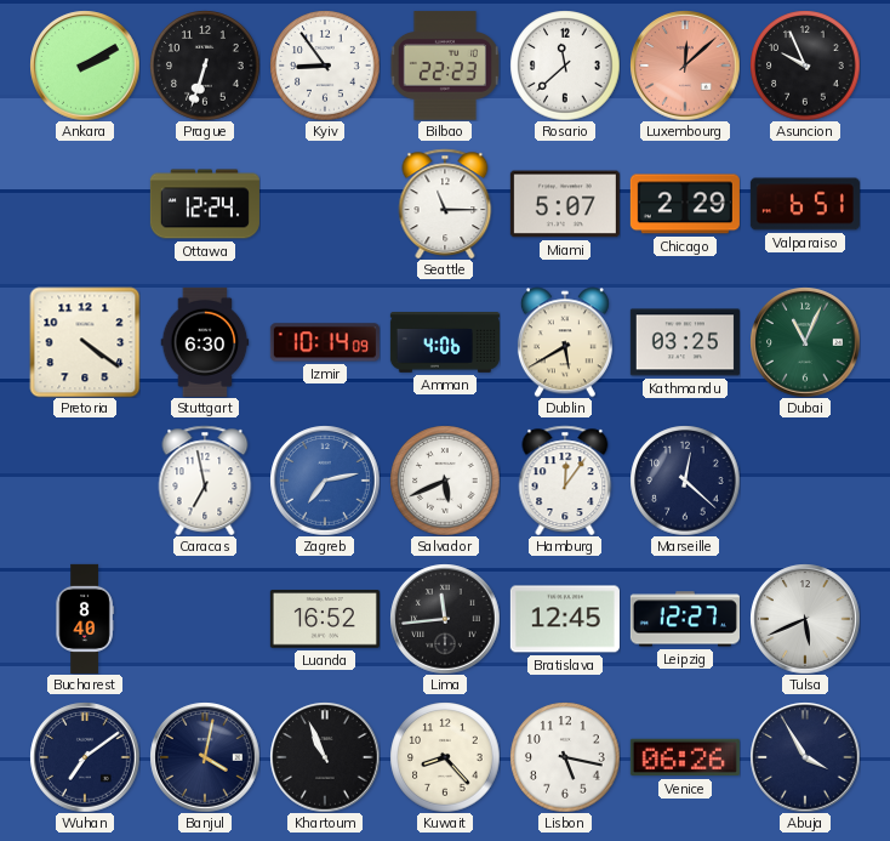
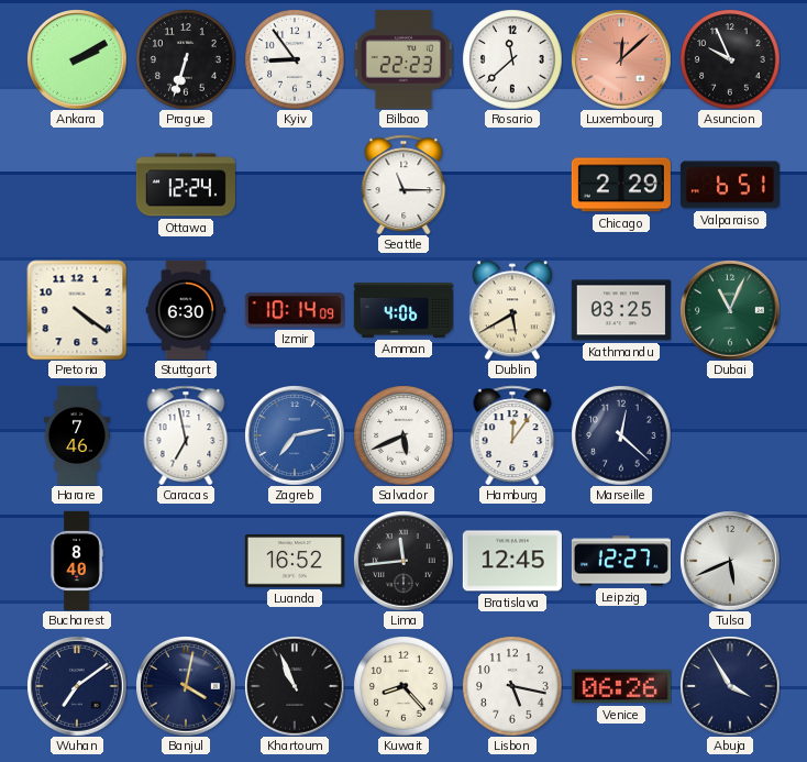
Miami: 5:07 -> none
Harare: none -> 7:46
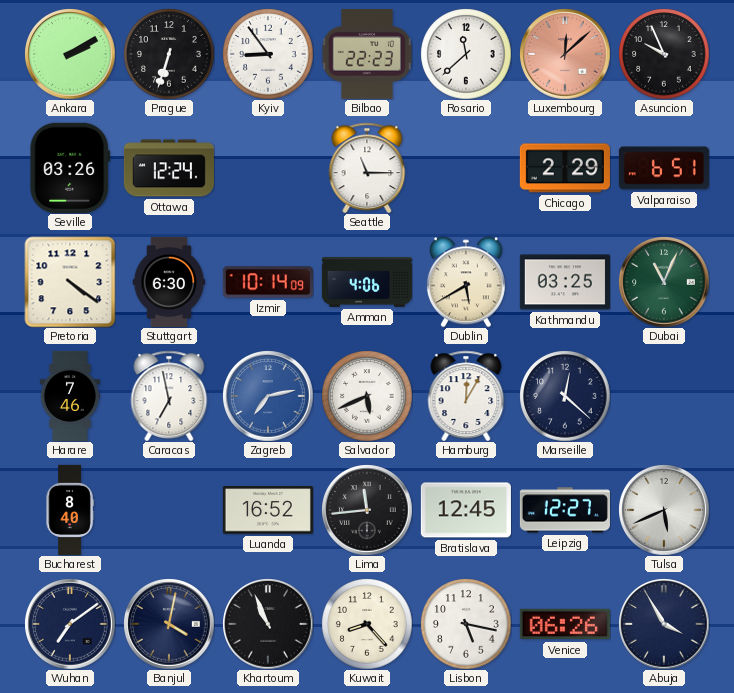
Seville: none -> 03:26
Hamburg: 12:06 -> 12:05
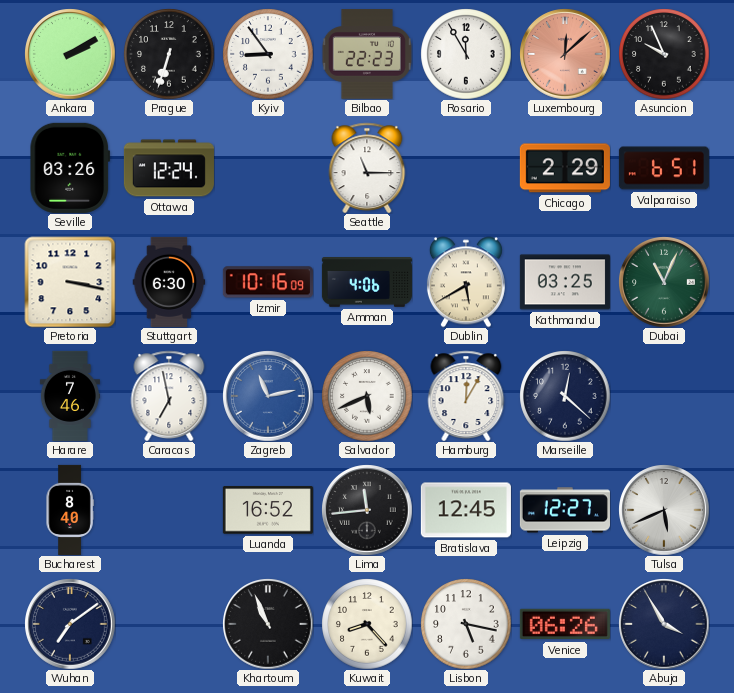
Rosario: 11:38 -> 11:55
Pretoria: 4:21 -> 3:17
Izmir: 10:14 -> 10:16
Zagreb: 7:13 -> 11:13
Banjul: 4:02 -> none
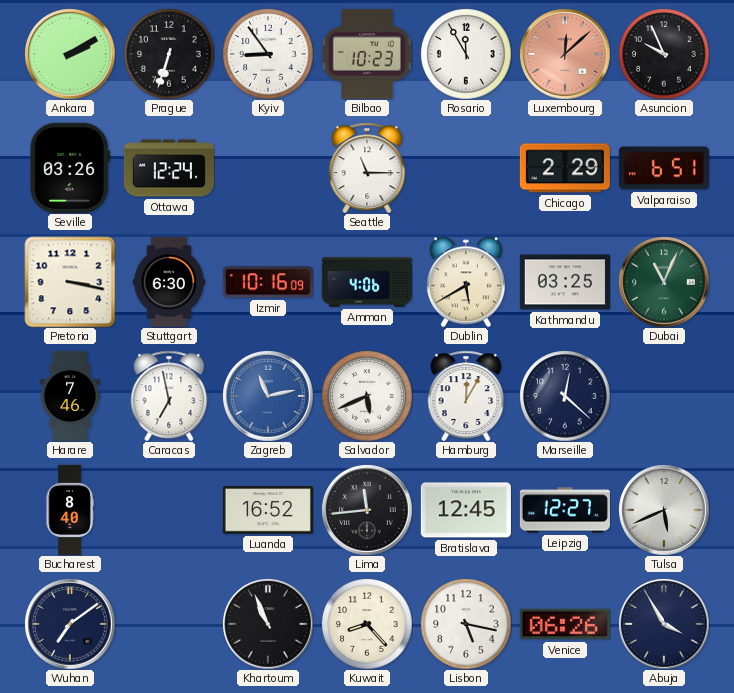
Bilbao: 22:23 -> 10:23
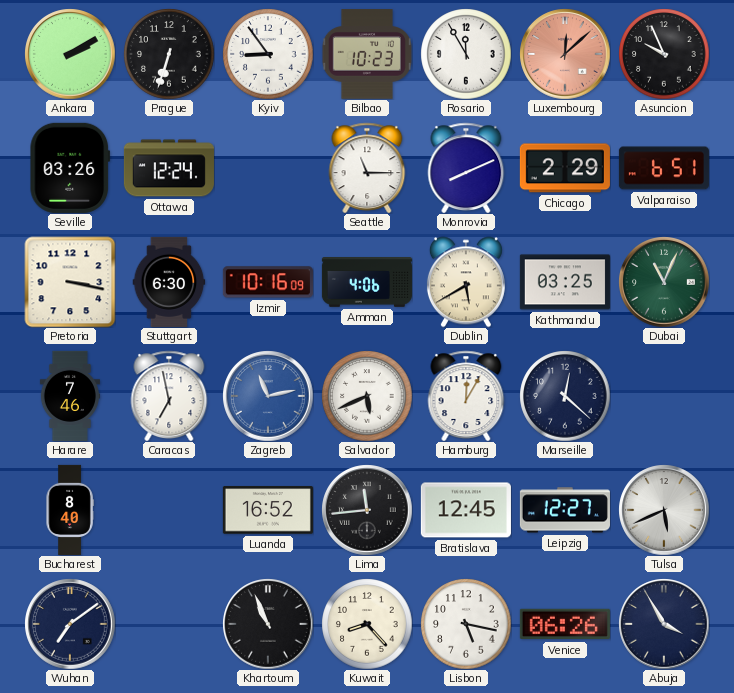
Monrovia: none -> 8:11
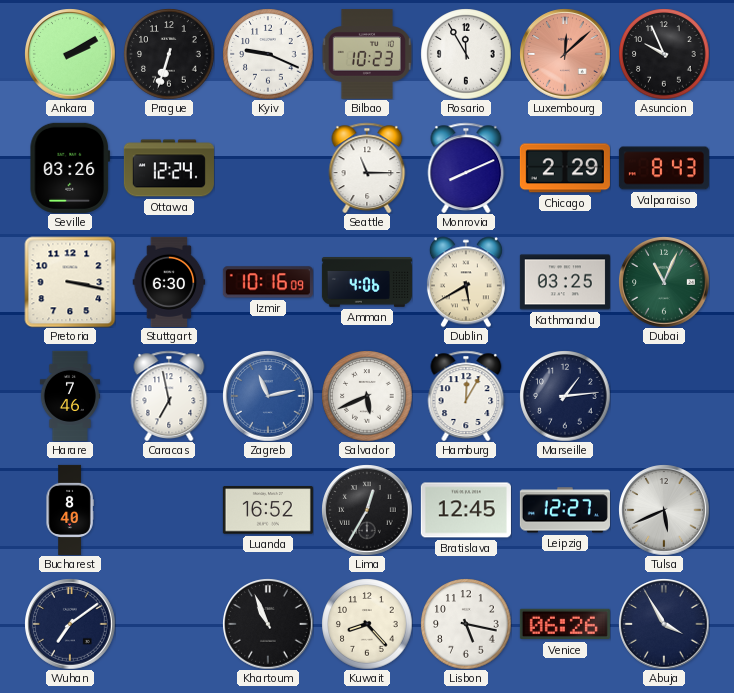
Kyiv: 8:54 -> 9:19
Valparaiso: 6:51 -> 8:43
Marseille: 12:22 -> 1:14
Lima: 11:44 -> 12:35
